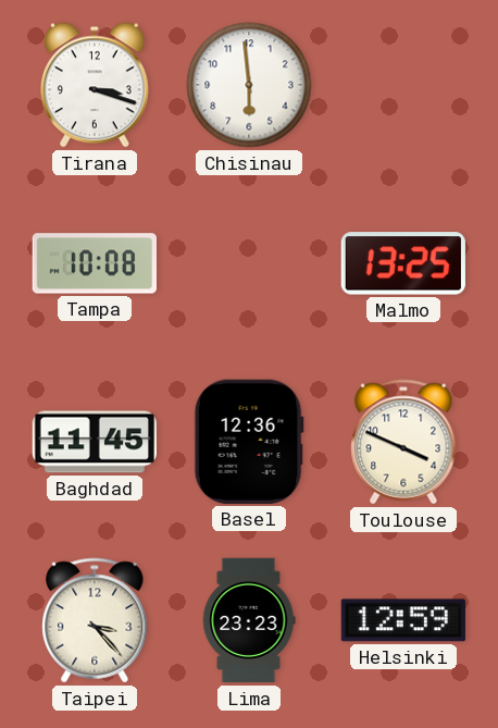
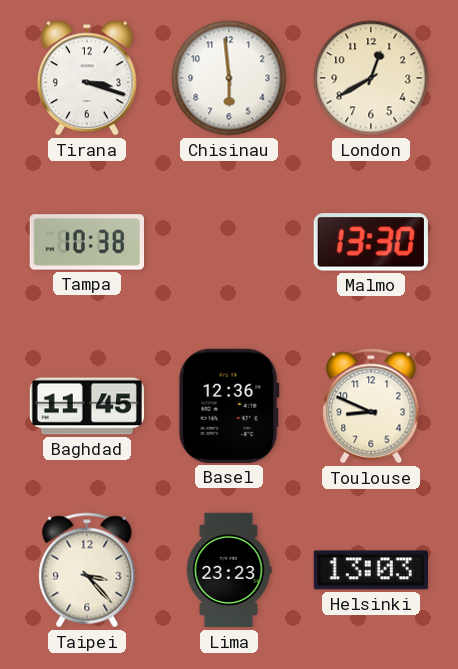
London: none -> 12:40
Tampa: 10:08 -> 10:38
Malmo: 13:25 -> 13:30
Toulouse: 3:49 -> 8:49
Helsinki: 12:59 -> 13:03
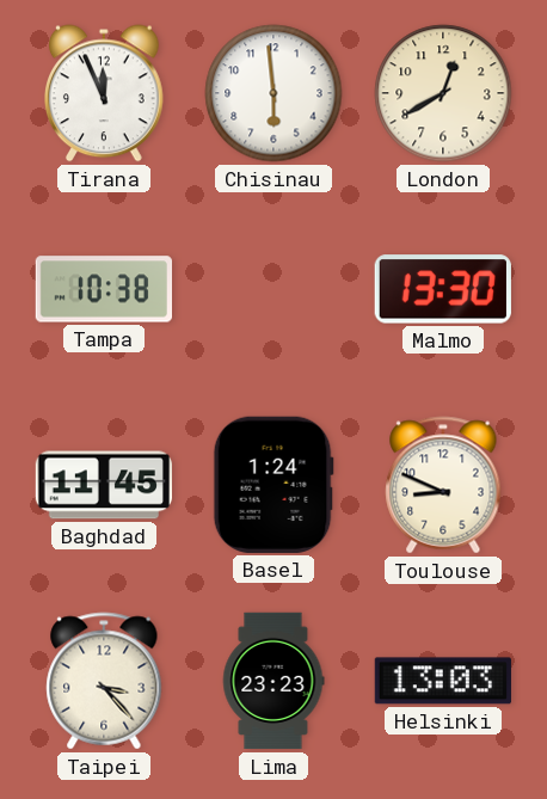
Tirana: 3:18 -> 11:56
Basel: 12:36 -> 1:24
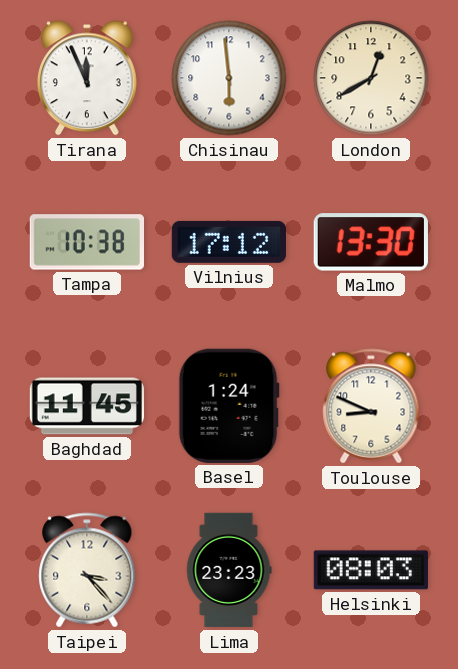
Vilnius: none -> 17:12
Helsinki: 13:03 -> 08:03
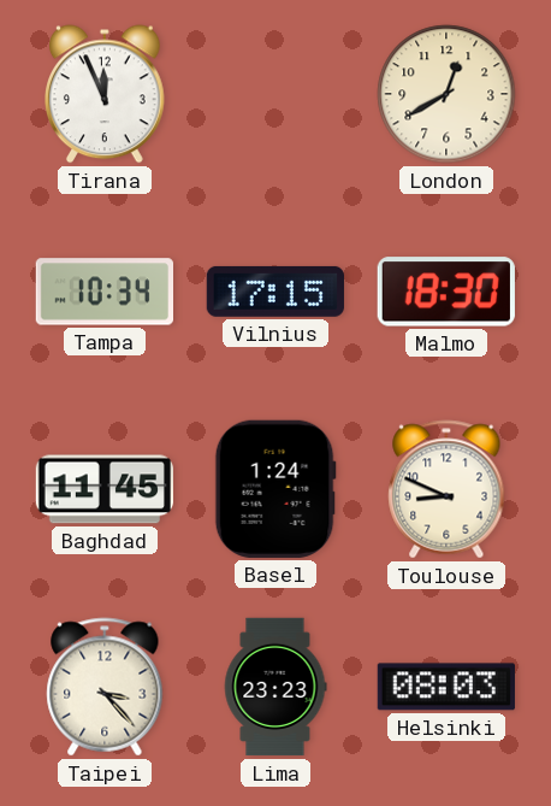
Chisinau: 5:59 -> none
Tampa: 10:38 -> 10:34
Vilnius: 17:12 -> 17:15
Malmo: 13:30 -> 18:30
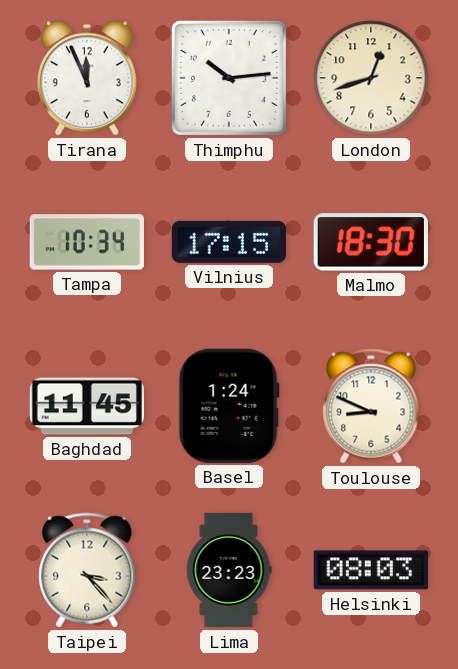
Thimphu: none -> 10:14
London: 12:40 -> 12:42
